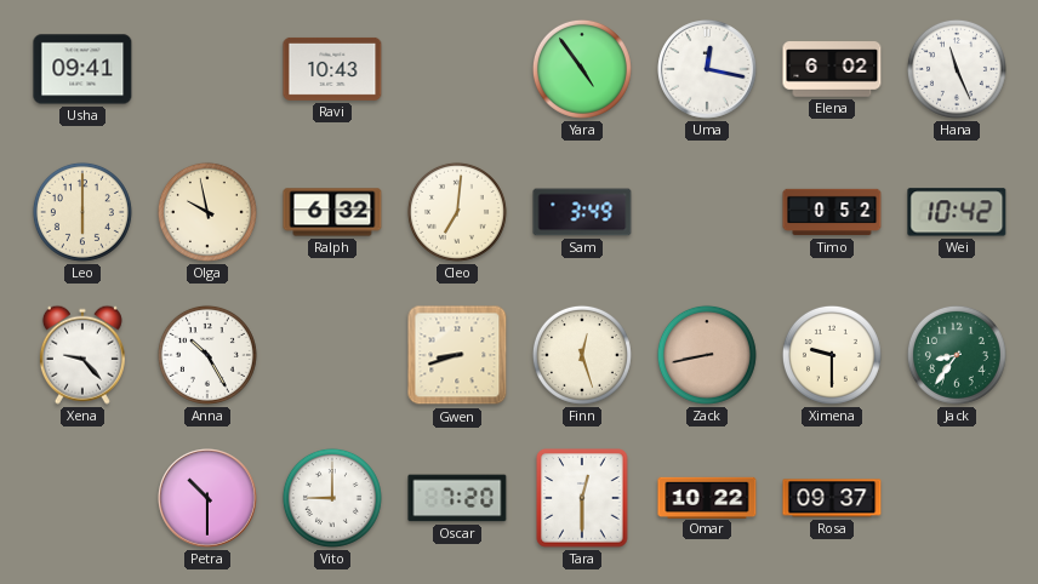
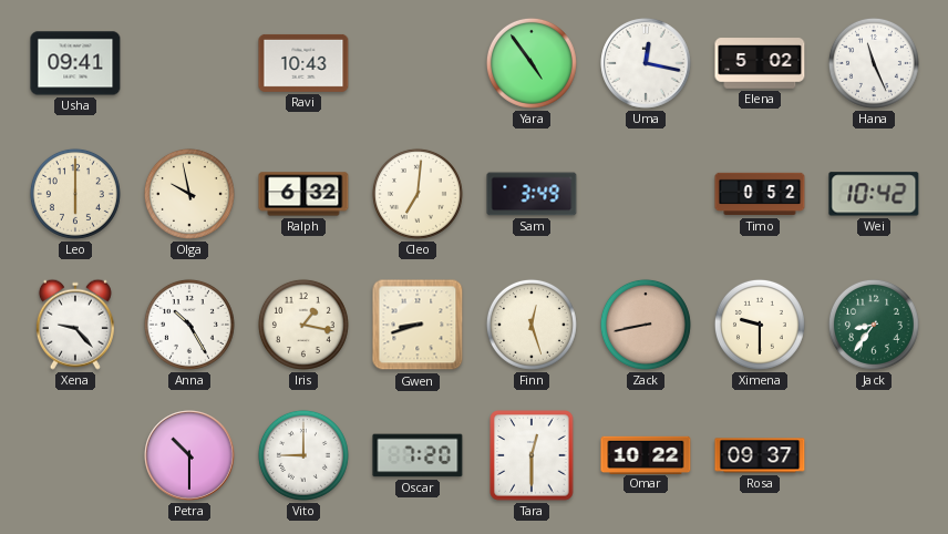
Elena: 6:02 -> 5:02
Iris: none -> 1:17
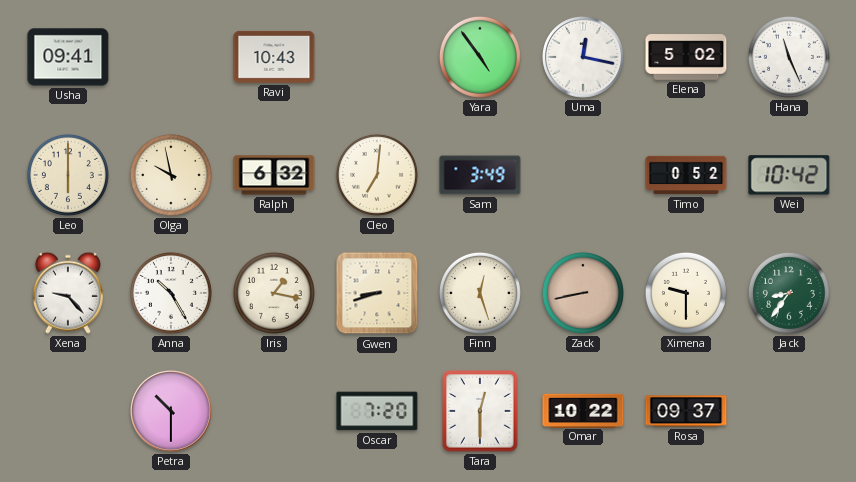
Vito: 9:00 -> none
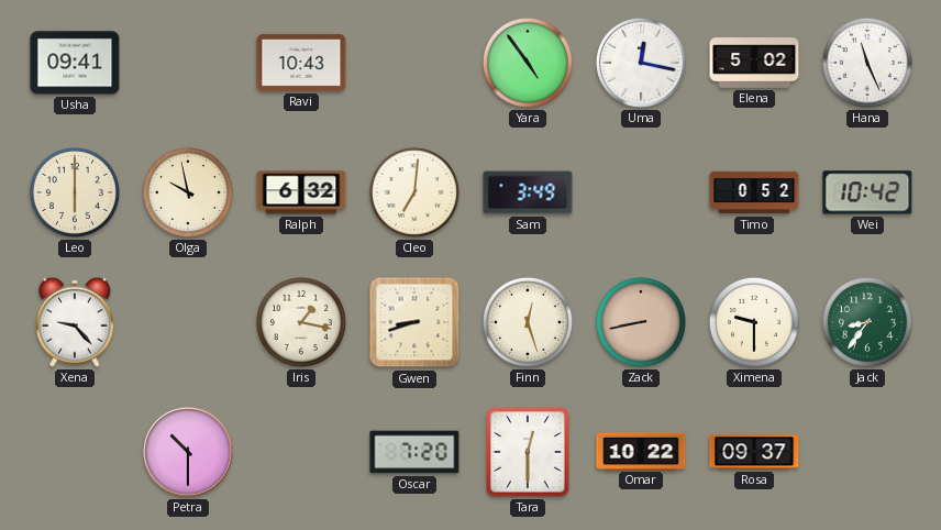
Anna: 10:25 -> none
